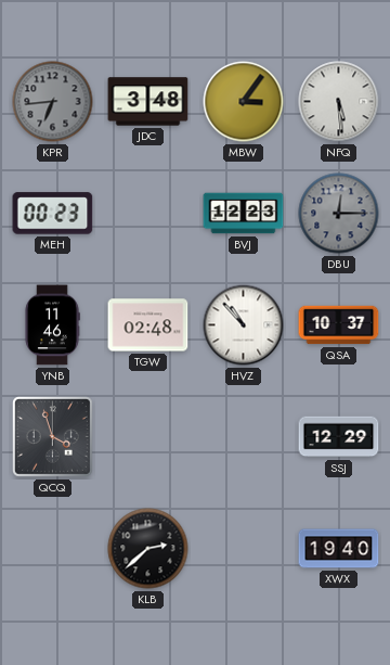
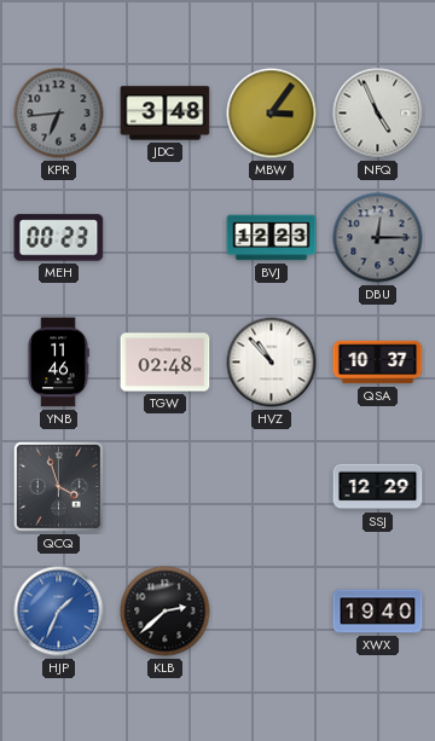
NFQ: 5:29 -> 4:56
HJP: none -> 1:34
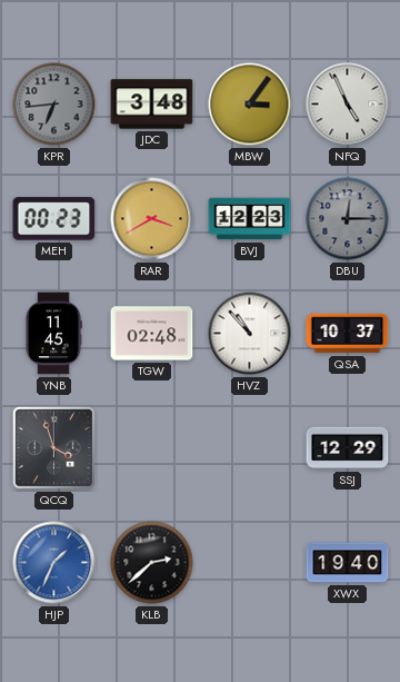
RAR: none -> 3:40
YNB: 11:46 -> 11:45
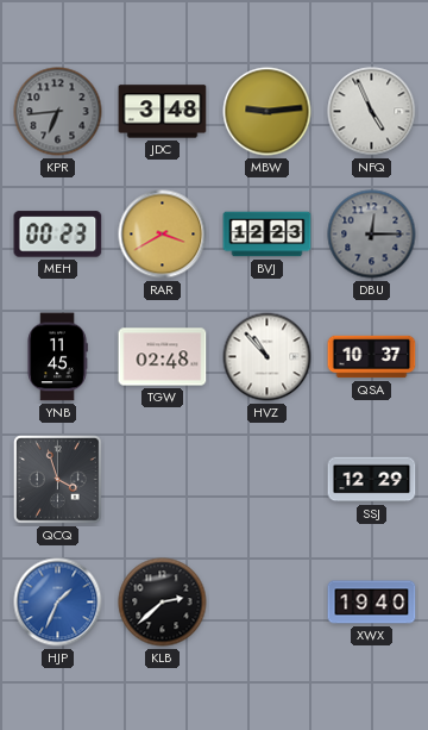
MBW: 3:06 -> 9:14
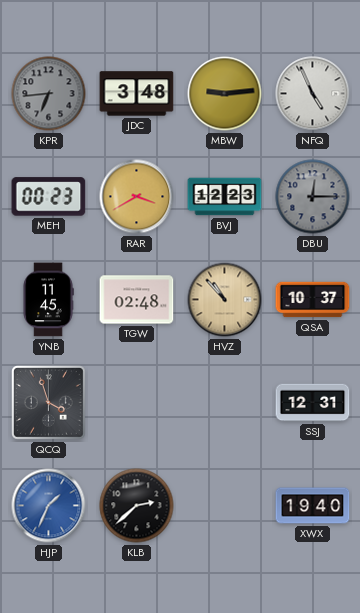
HVZ dial: white -> champagne
SSJ: 12:29 -> 12:31
